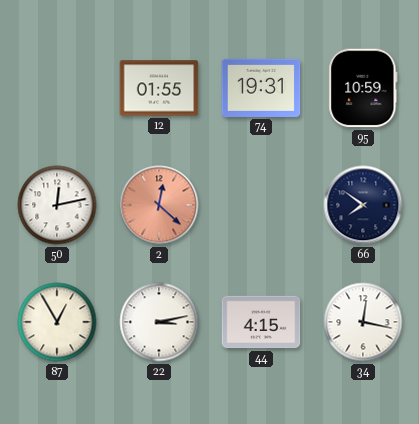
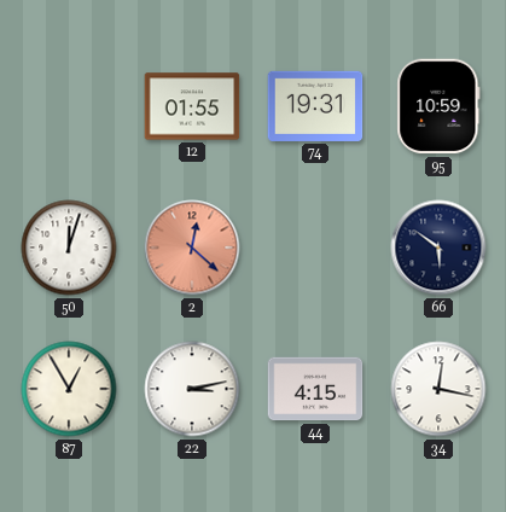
50: 12:13 -> 12:03
66: 7:51 -> 5:51
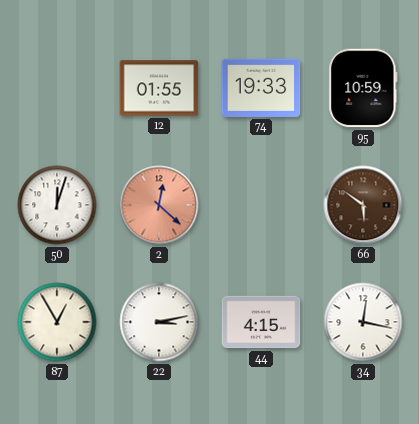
74: 19:31 -> 19:33
66 dial: navy -> brown
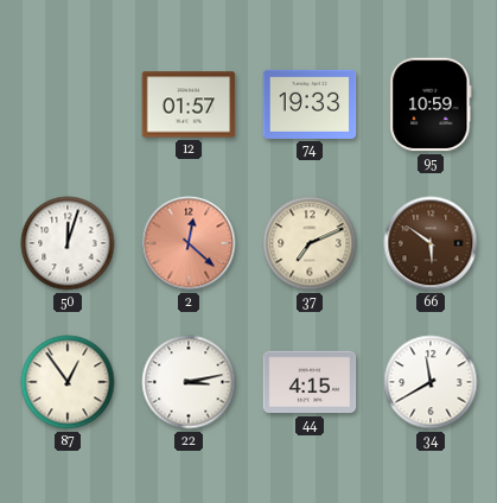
12: 01:55 -> 01:57
37: none -> 7:11
87: 12:55 -> 12:54
34: 12:17 -> 11:40
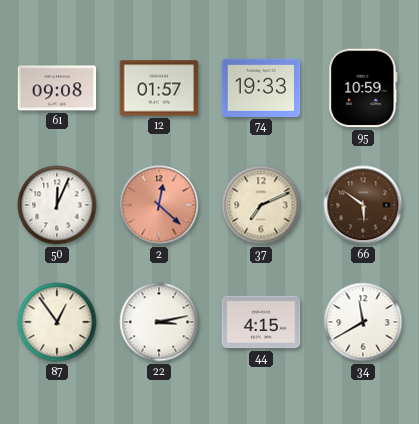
61: none -> 09:08
50: 12:03 -> 12:04
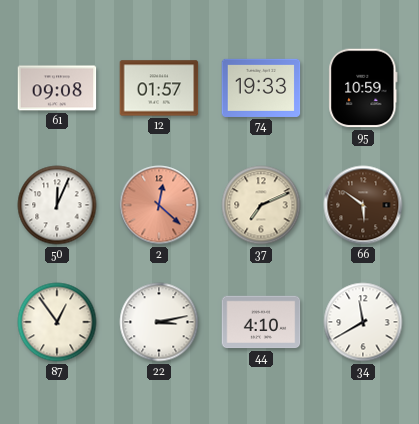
44: 4:15 -> 4:10
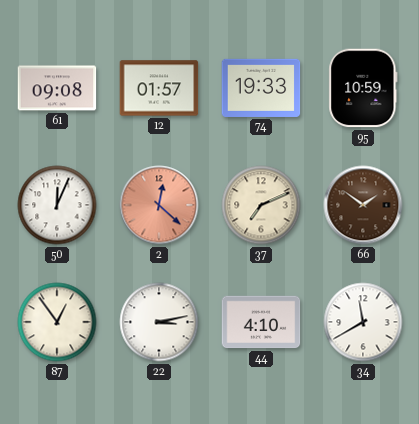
66: 5:51 -> 1:51
